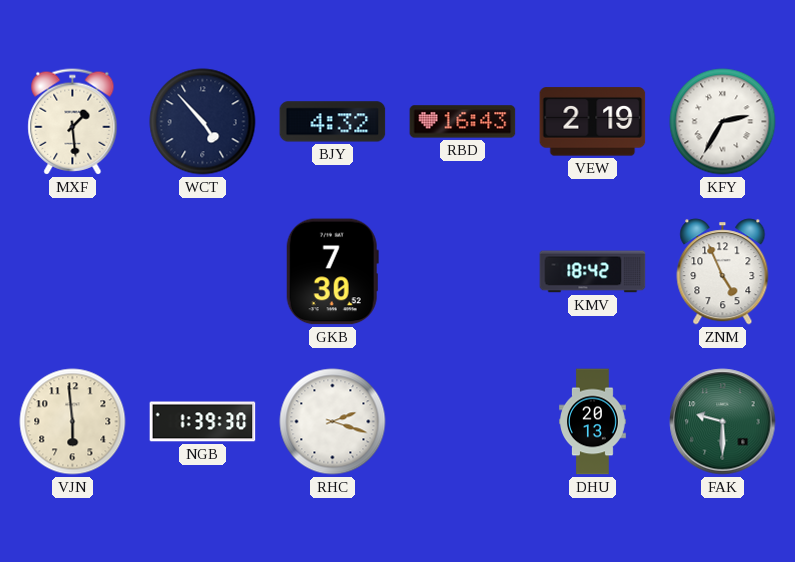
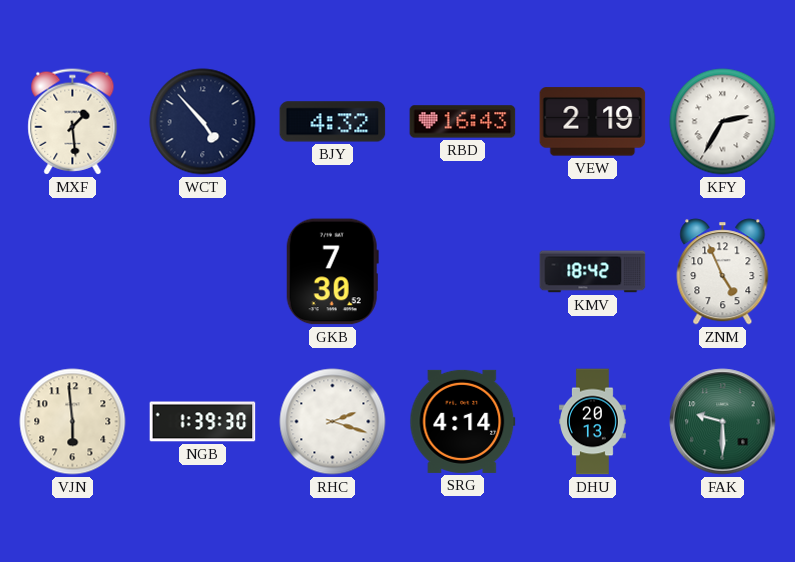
SRG: none -> 4:14
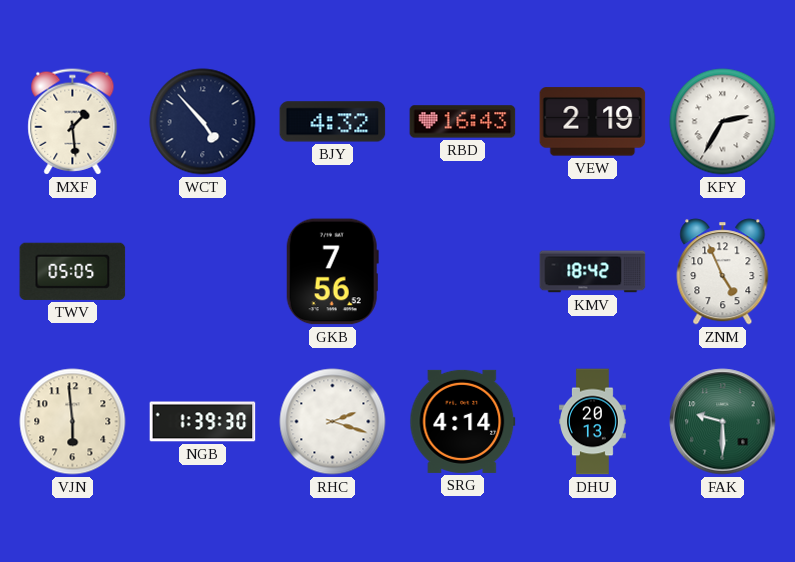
TWV: none -> 05:05
GKB: 7:30 -> 7:56
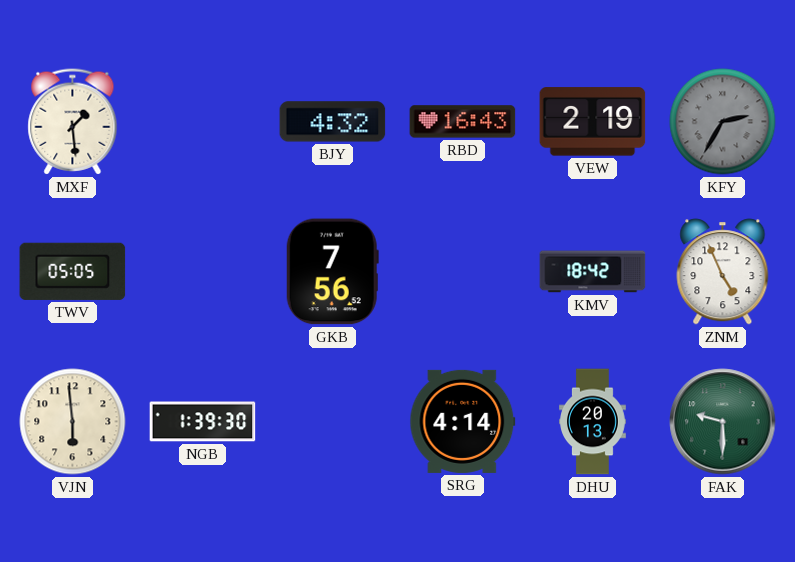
WCT: 4:53 -> none
KFY dial: white -> grey
RHC: 2:18 -> none
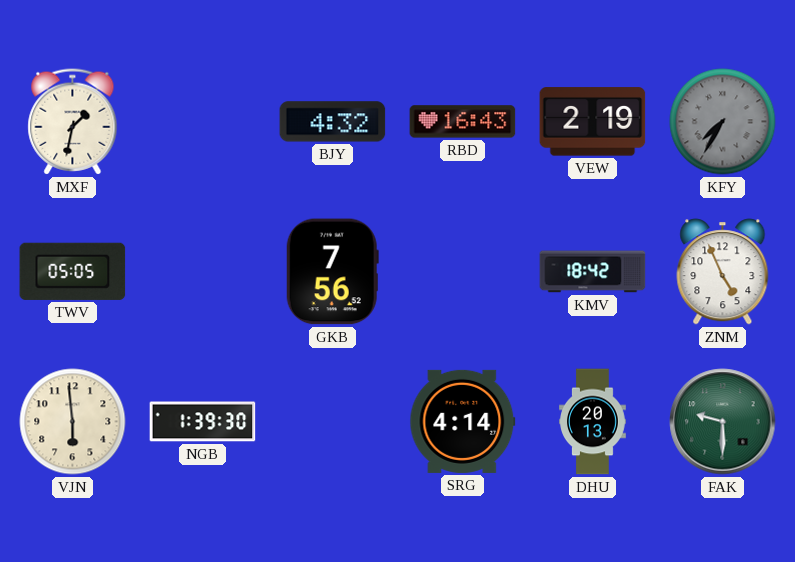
MXF: 1:29 -> 1:32
KFY: 2:35 -> 7:35
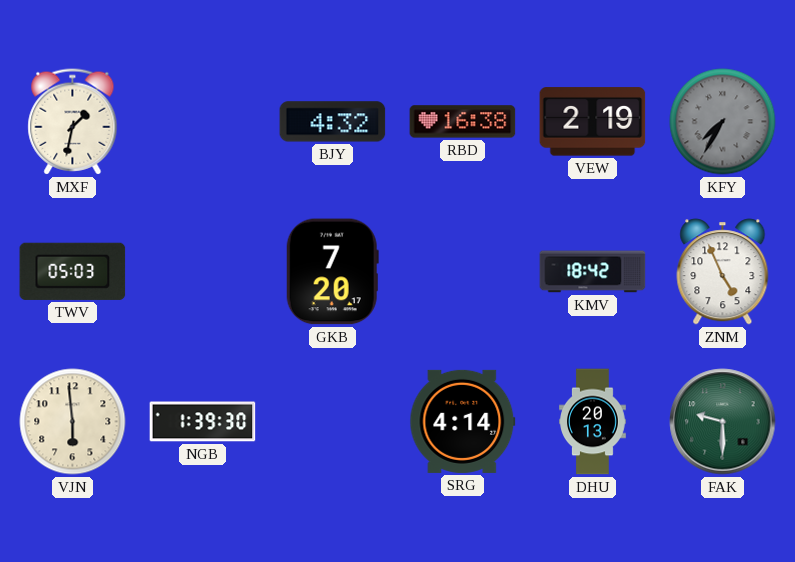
RBD: 16:43 -> 16:38
TWV: 05:05 -> 05:03
GKB: 7:56 -> 7:20
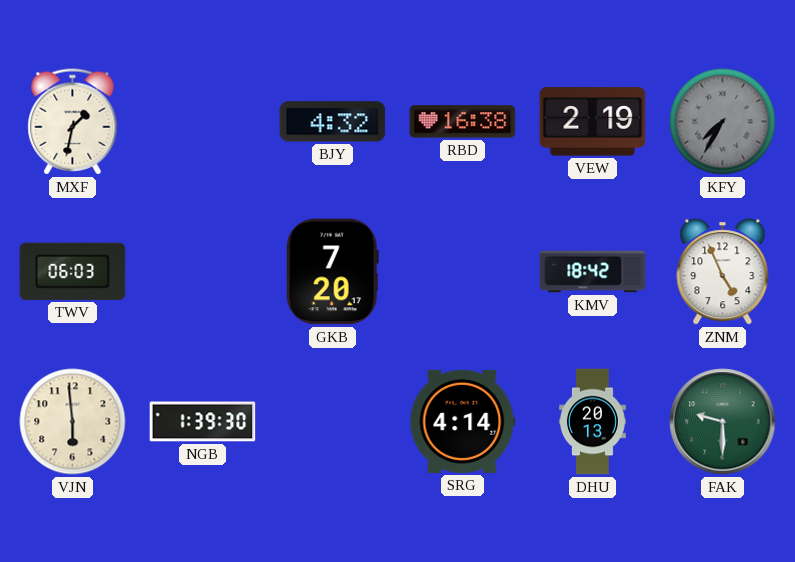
TWV: 05:03 -> 06:03
